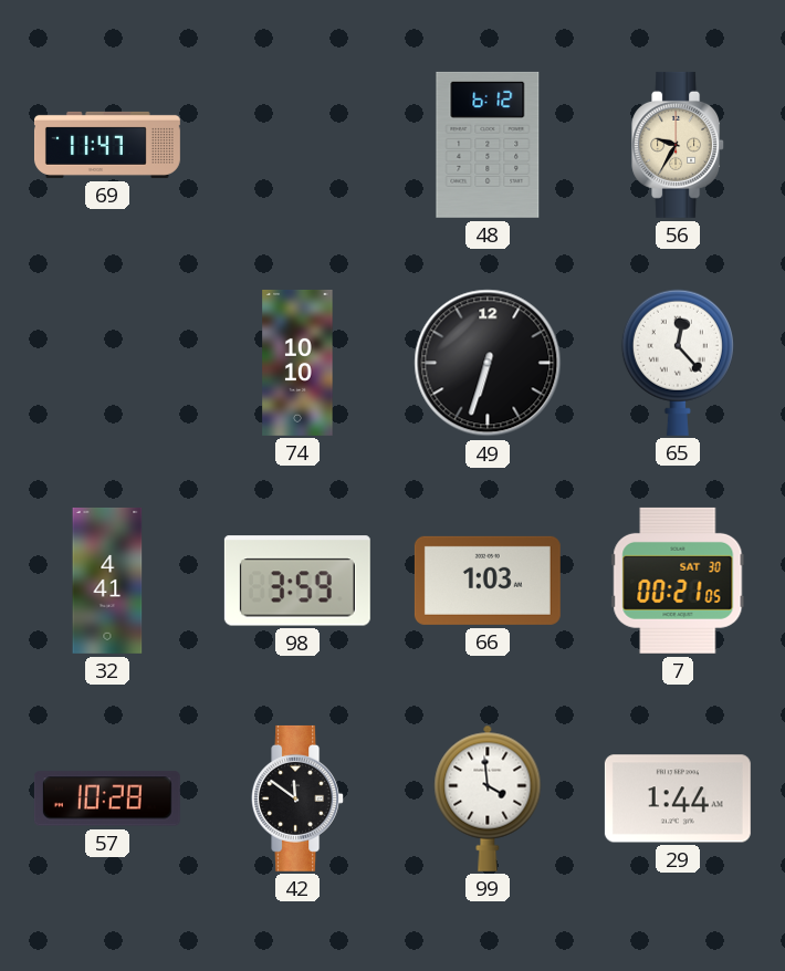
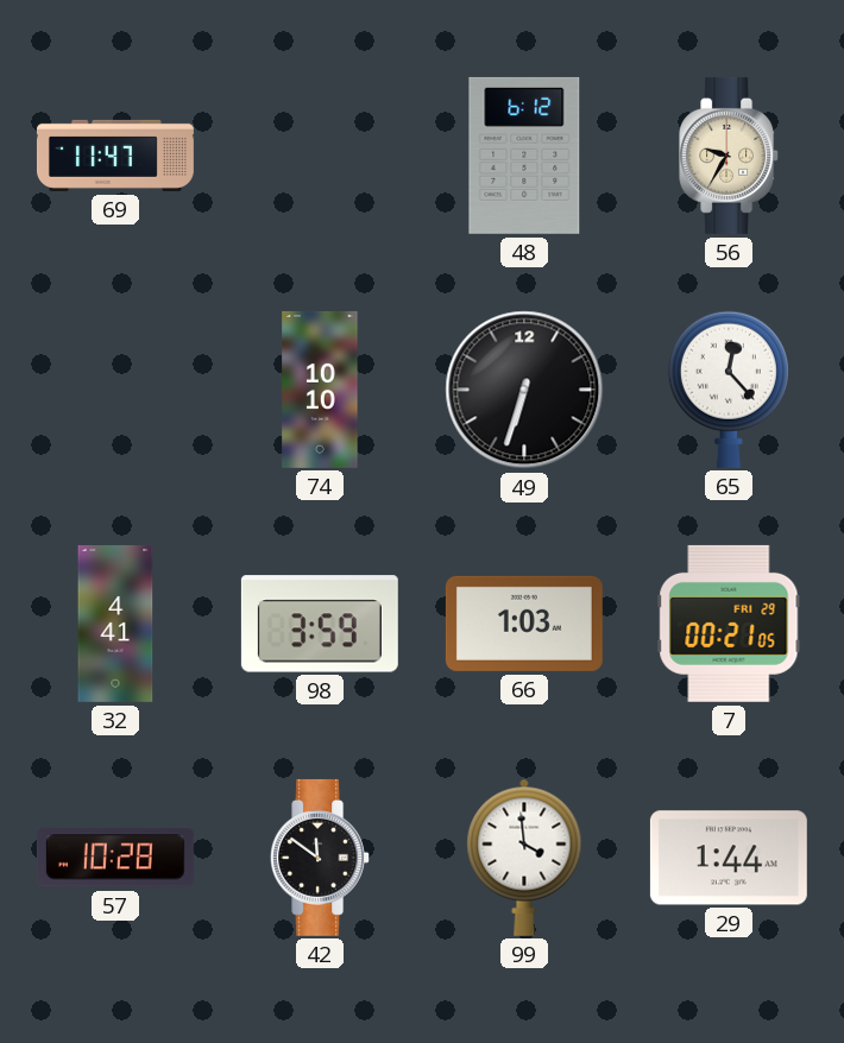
7 date: SAT 30 -> FRI 29
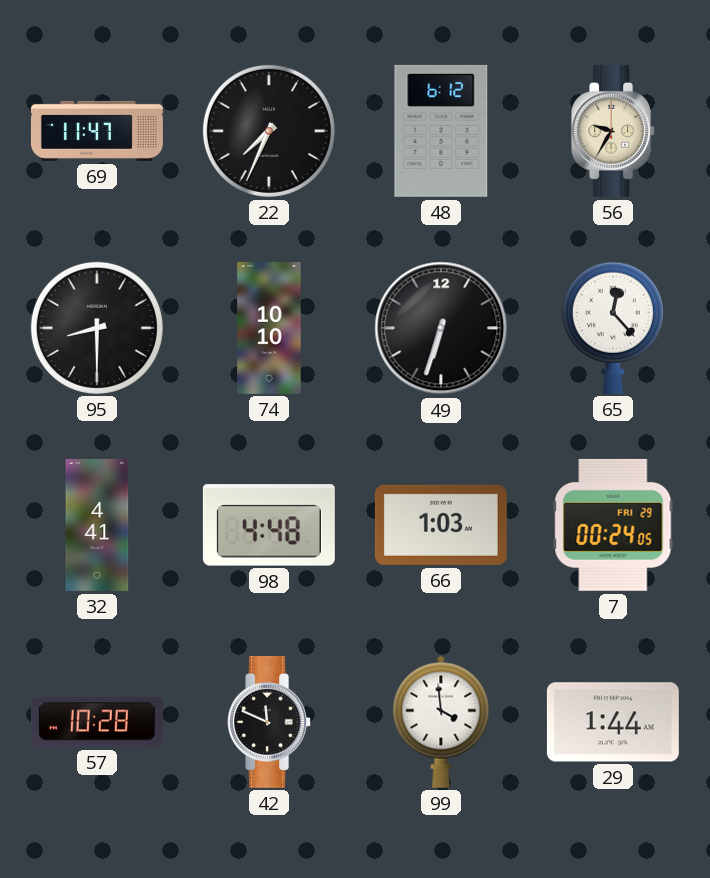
22: none -> 7:34
95: none -> 8:30
98: 3:59 -> 4:48
7: 00:21 -> 00:24
42: 11:51 -> 11:49
